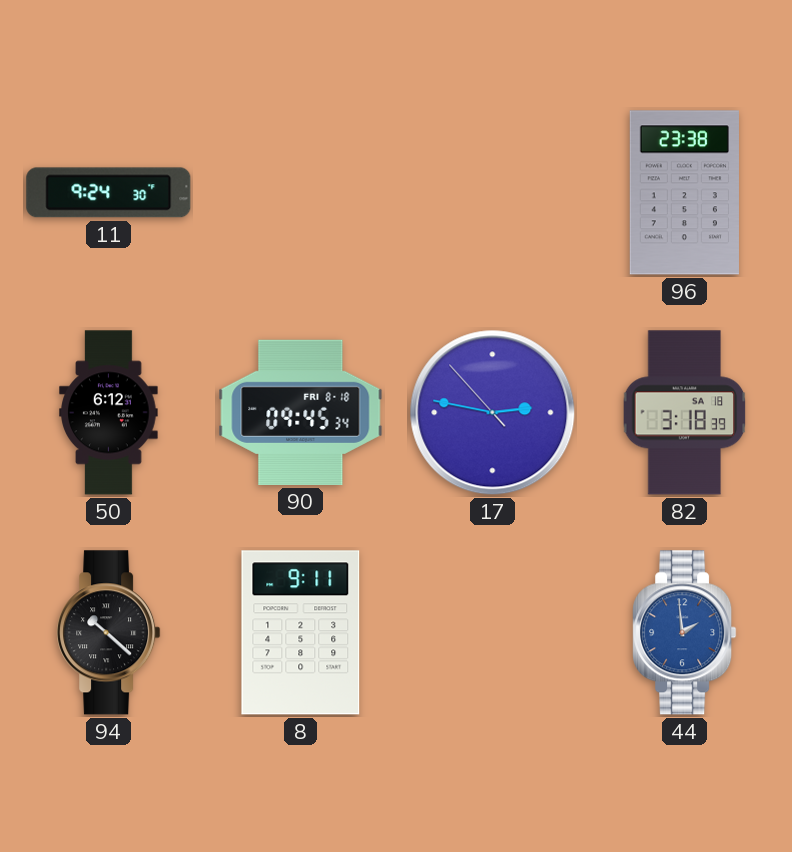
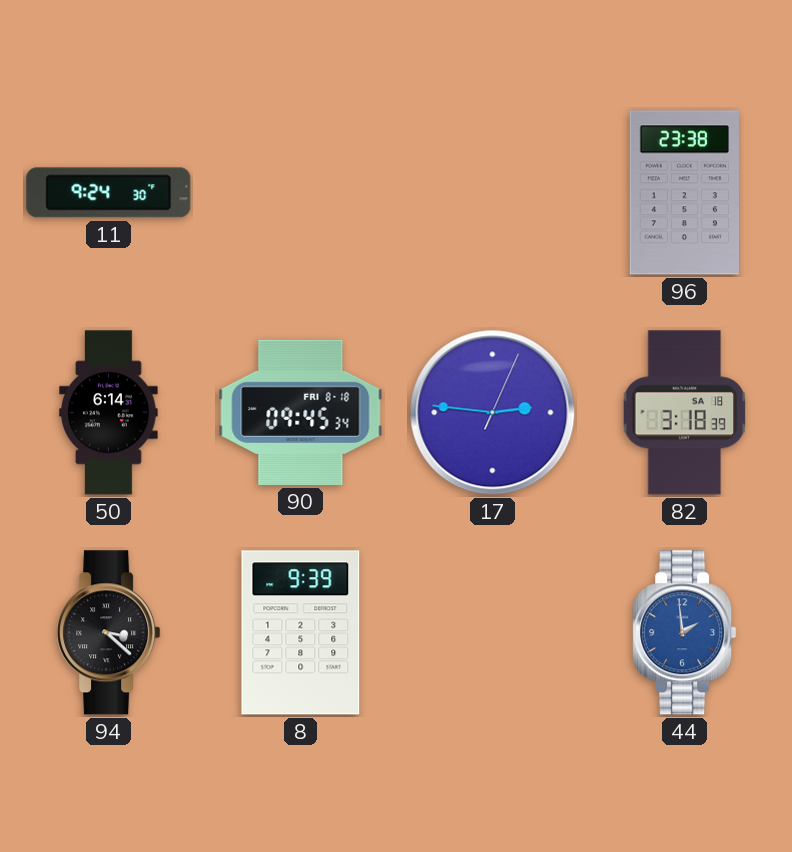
50: 6:12 -> 6:14
17: 2:46:53 -> 2:46:04
94: 10:22 -> 3:22
8: 9:11 -> 9:39
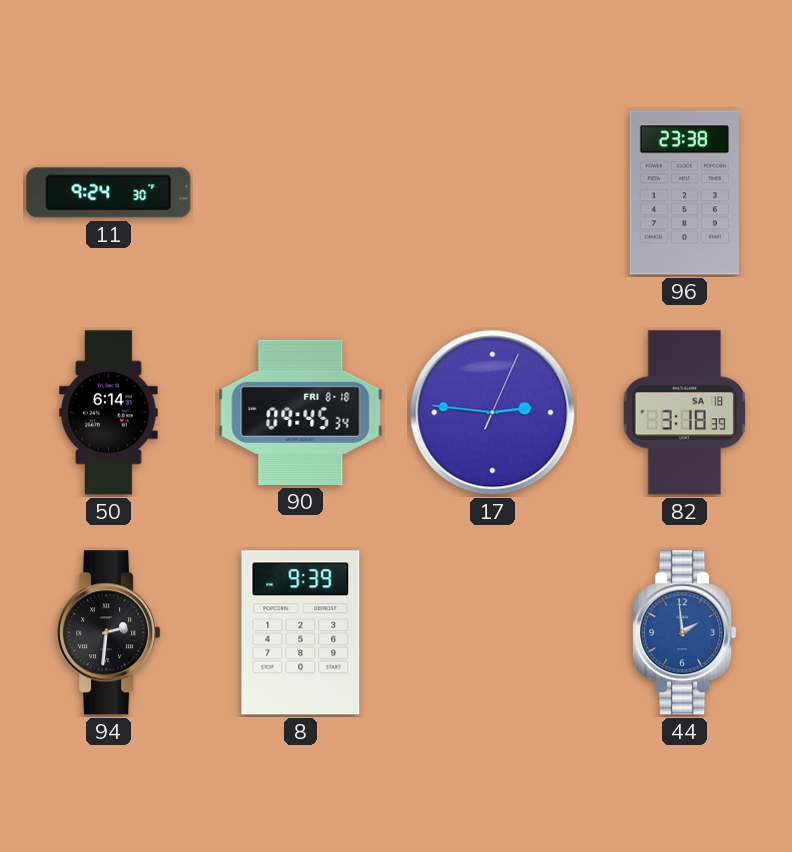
94: 3:22 -> 2:31
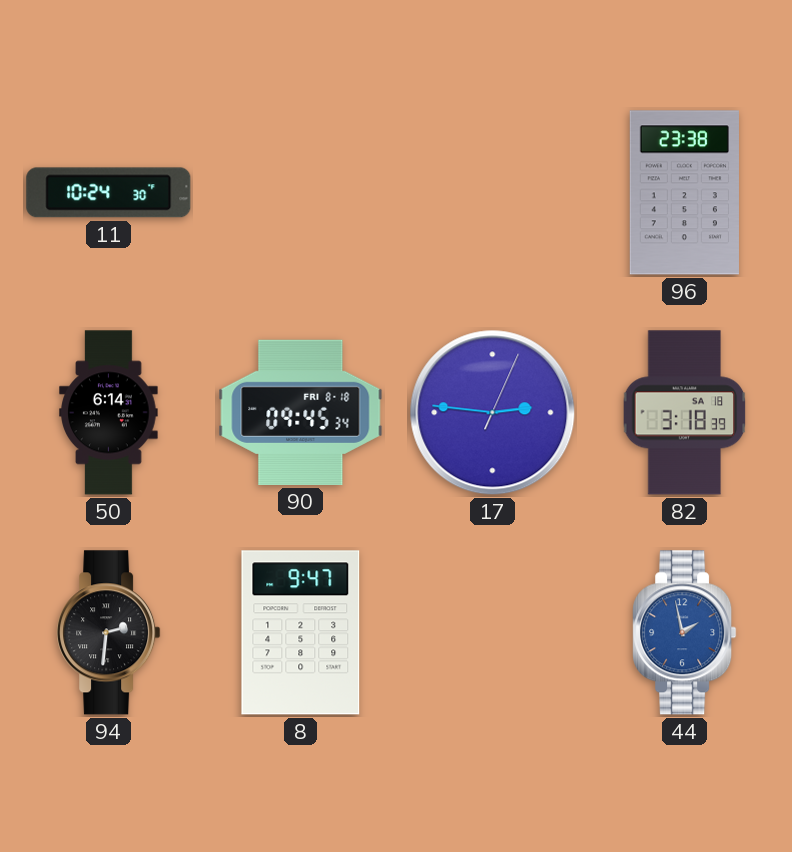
11: 9:24 -> 10:24
8: 9:39 -> 9:47
44: 1:59 -> 1:58
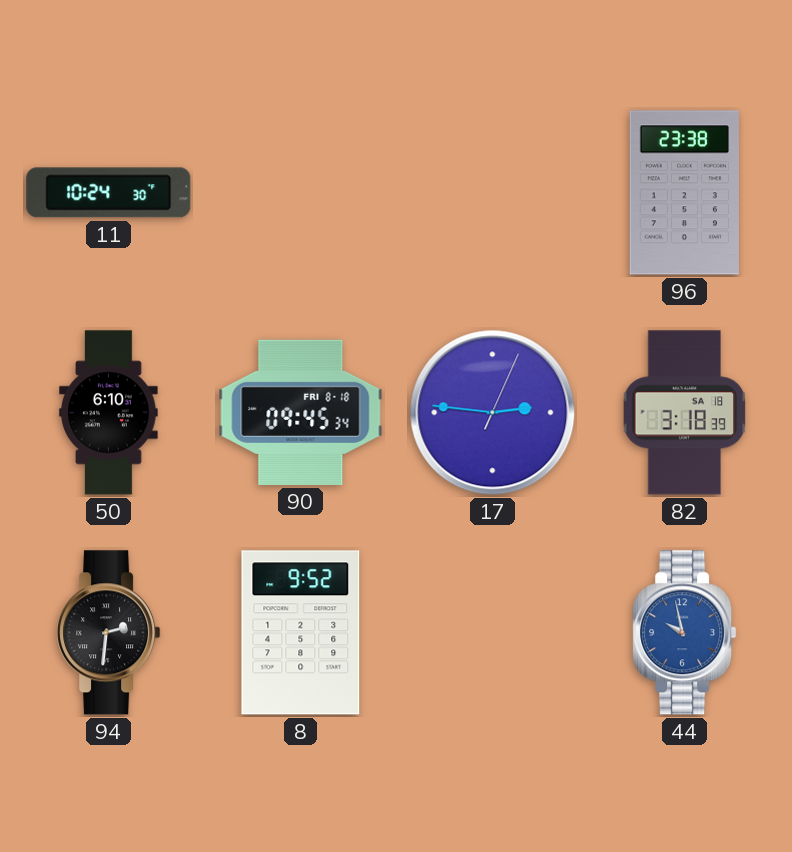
50: 6:14 -> 6:10
8: 9:47 -> 9:52
44: 1:58 -> 9:58
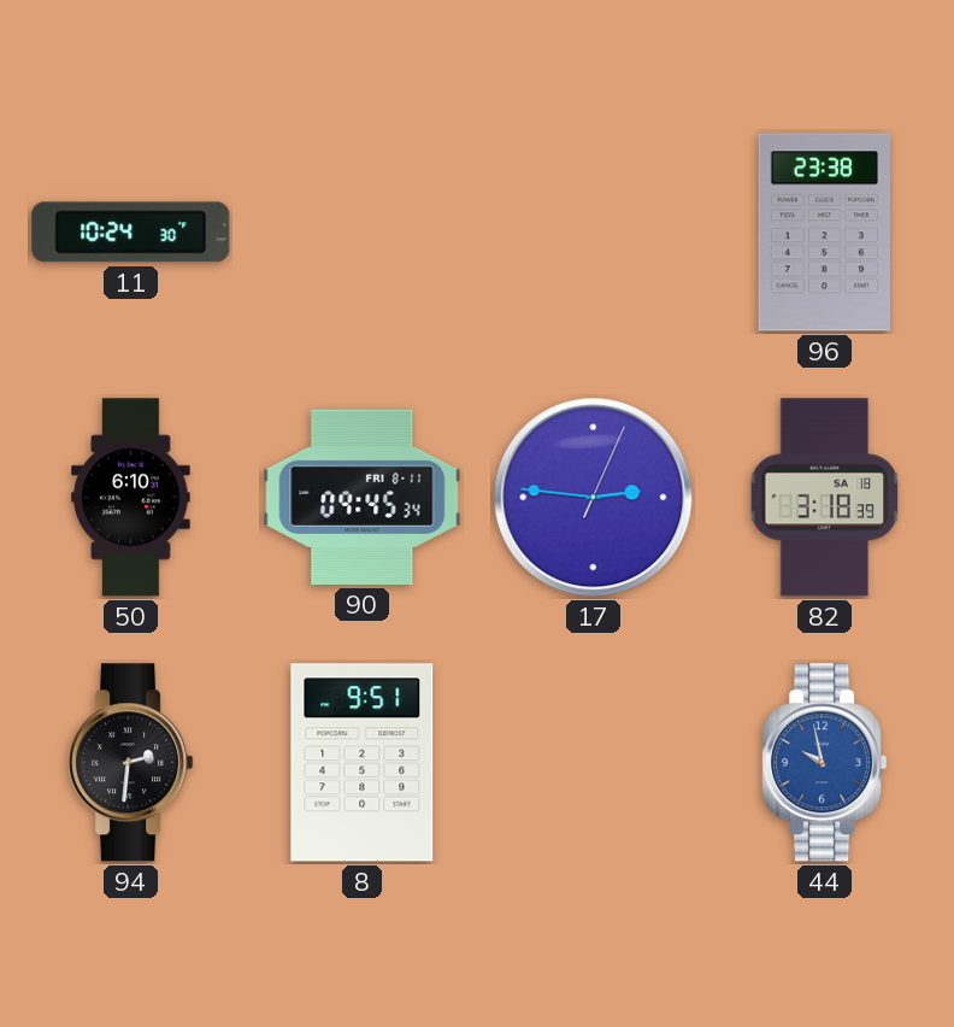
90 date: FRI 8-18 -> FRI 8-11
8: 9:52 -> 9:51
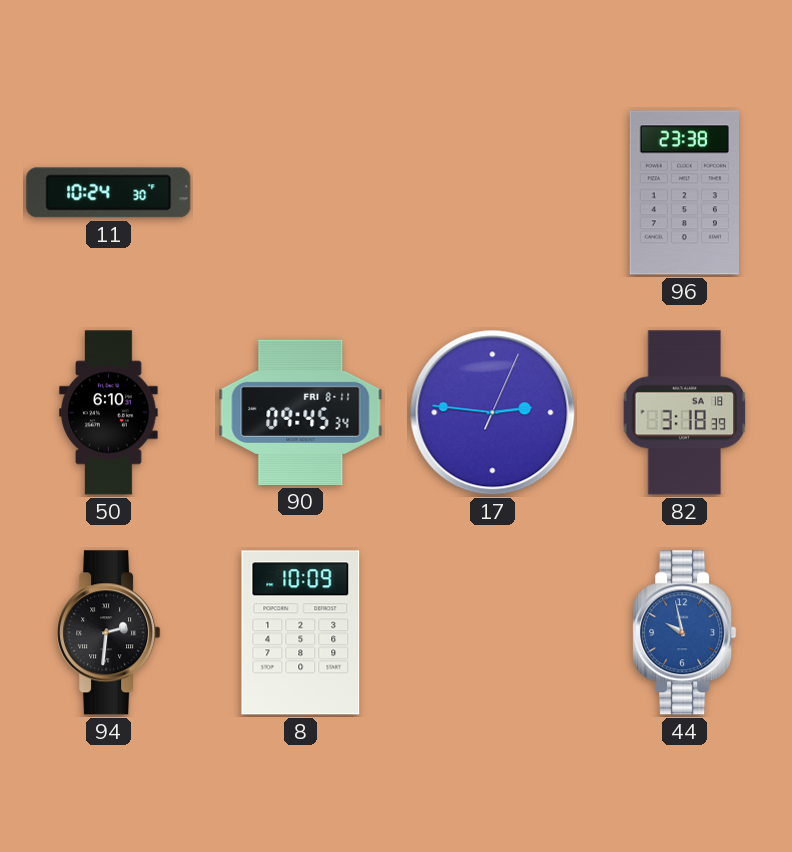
8: 9:51 -> 10:09
